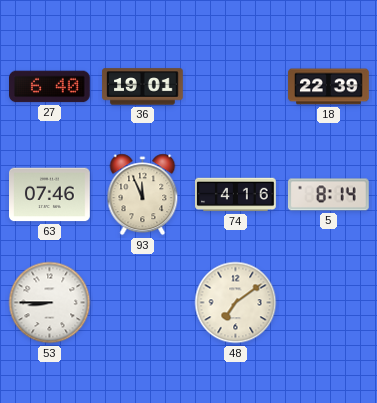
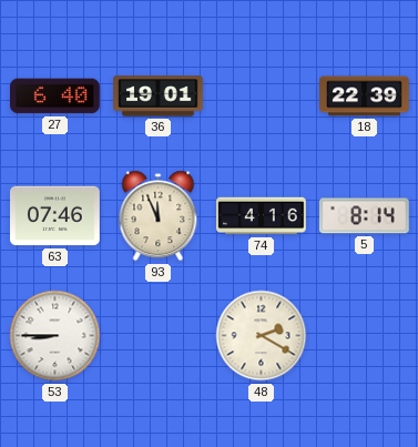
48: 7:09 -> 2:20
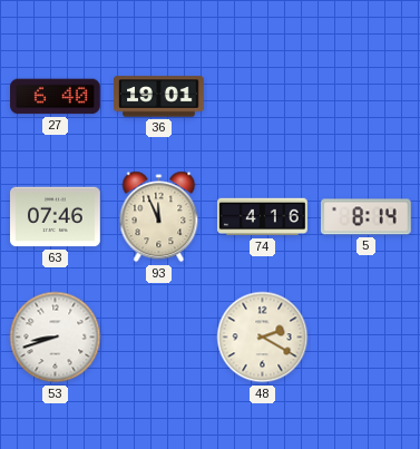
18: 22:39 -> none
53: 8:45 -> 8:42
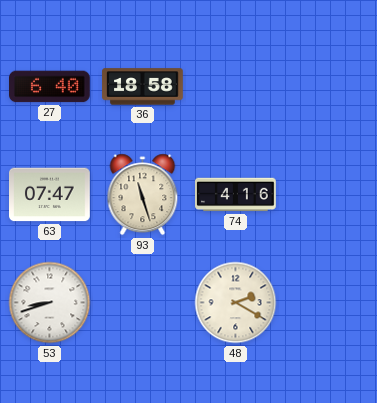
36: 19:01 -> 18:58
63: 07:46 -> 07:47
93: 11:56 -> 11:27
5: 8:14 -> none
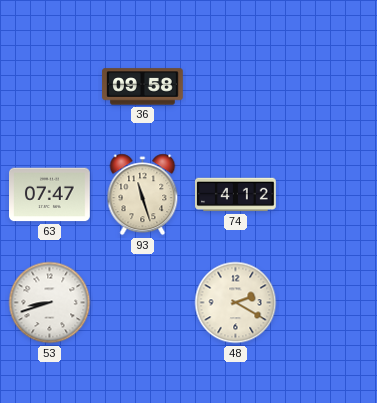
27: 6:40 -> none
36: 18:58 -> 09:58
74: 4:16 -> 4:12
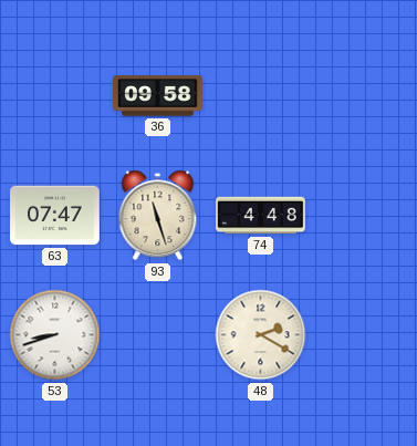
74: 4:12 -> 4:48
